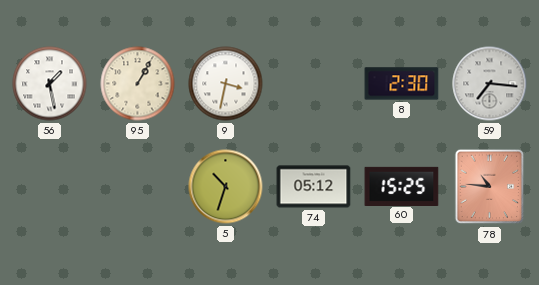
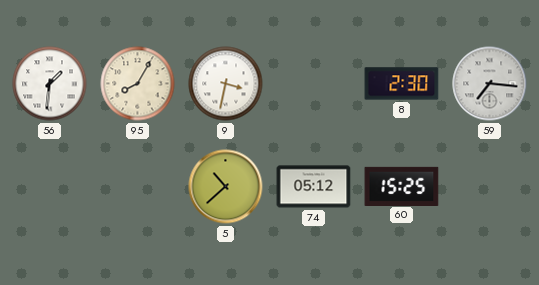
56: 1:28 -> 1:31
95: 1:05 -> 8:05
5: 10:33 -> 10:38
78: 10:46 -> none
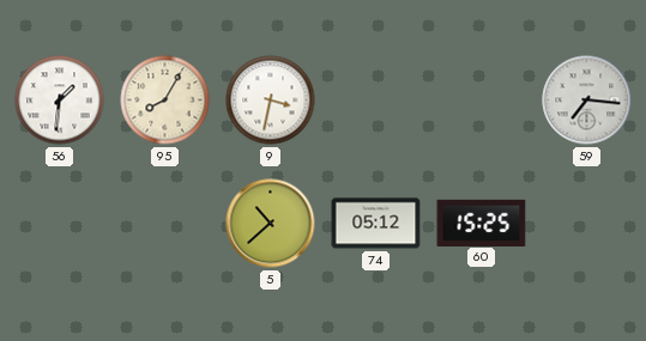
8: 2:30 -> none
